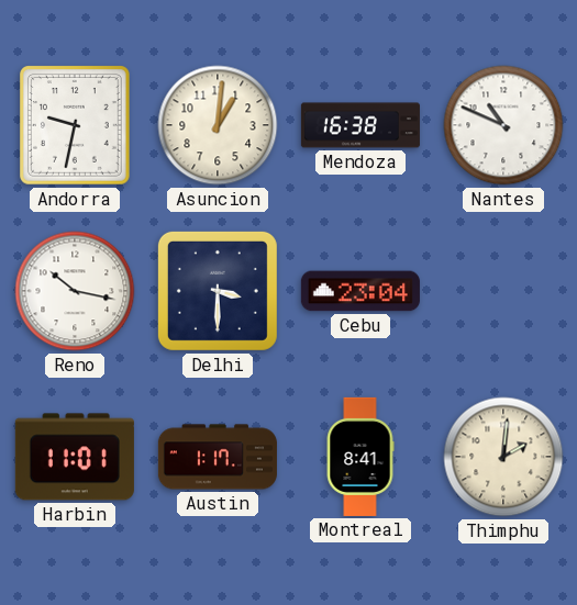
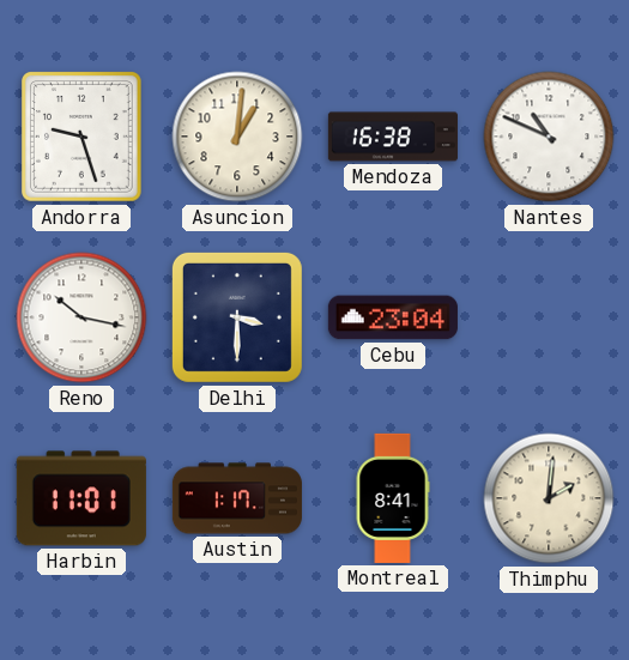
Andorra: 9:32 -> 9:27
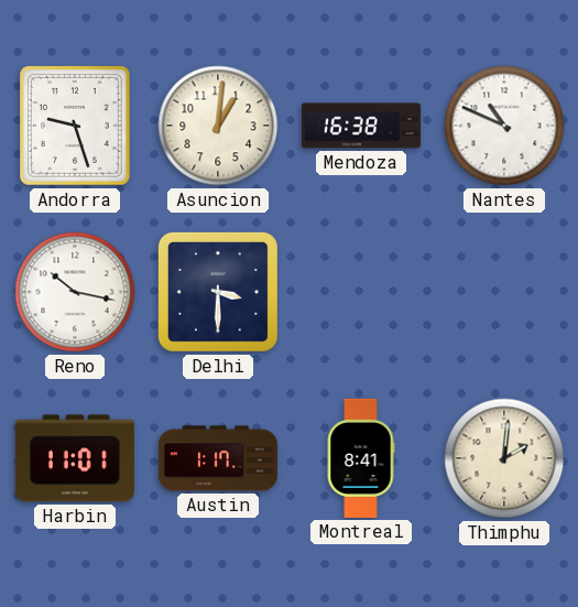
Cebu: 23:04 -> none
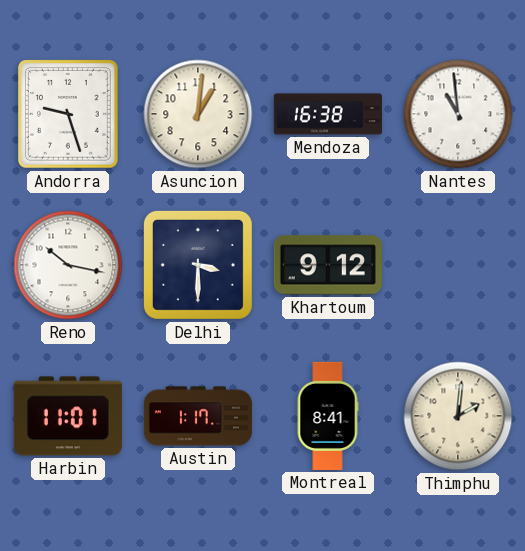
Nantes: 10:49 -> 10:59
Khartoum: none -> 9:12
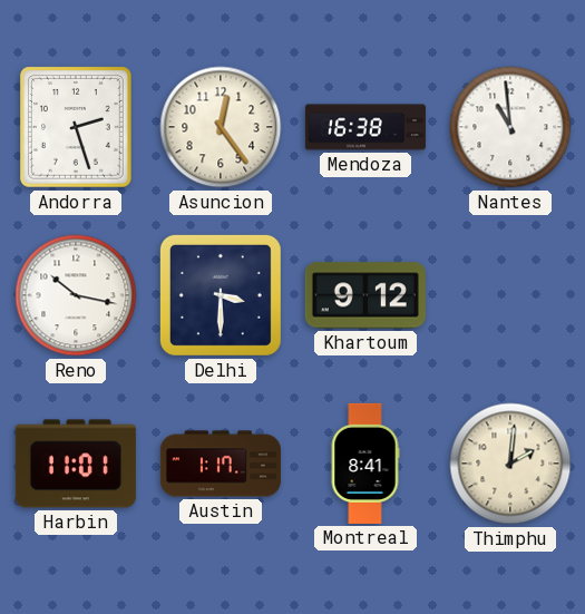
Andorra: 9:27 -> 2:27
Asuncion: 1:01 -> 12:24
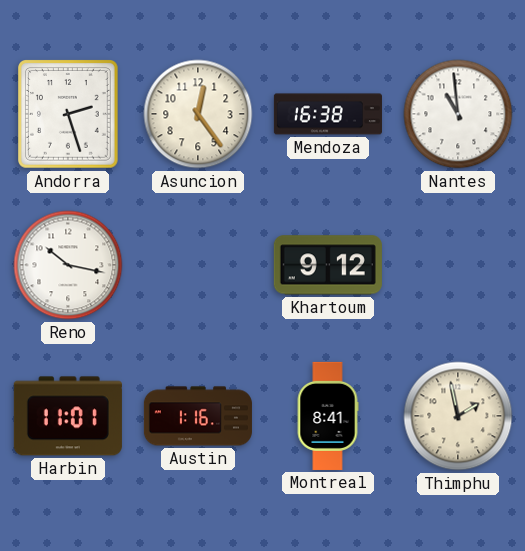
Delhi: 3:30 -> none
Austin: 1:17 -> 1:16
Thimphu: 2:01 -> 1:58
